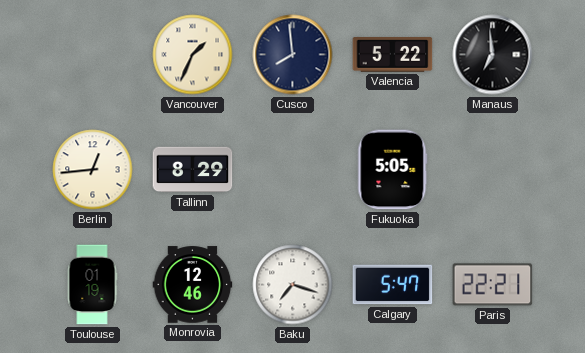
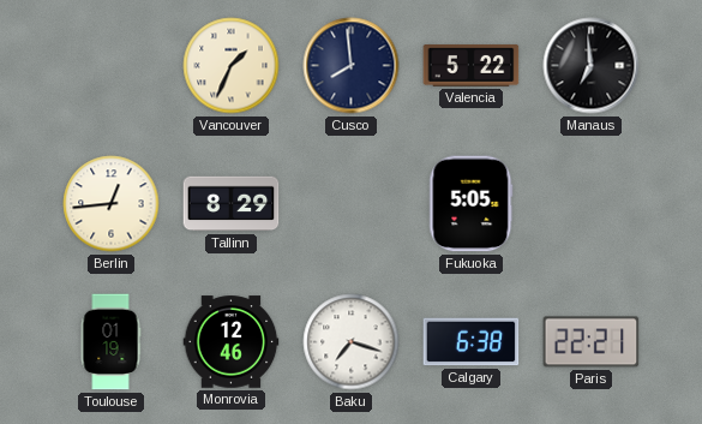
Calgary: 5:47 -> 6:38
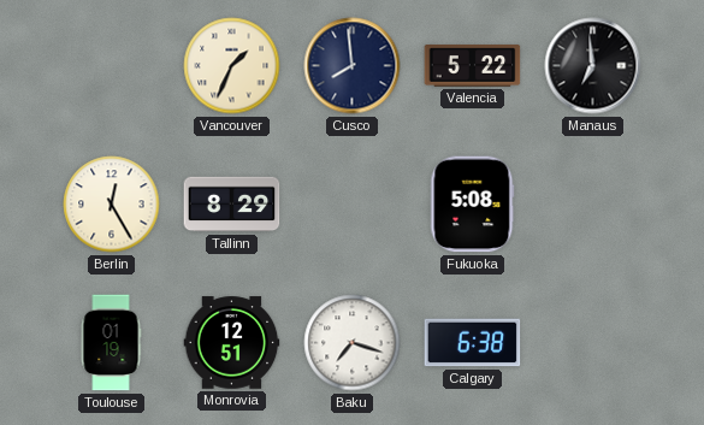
Berlin: 12:44 -> 12:25
Fukuoka: 5:05 -> 5:08
Monrovia: 12:46 -> 12:51
Paris: 22:21 -> none
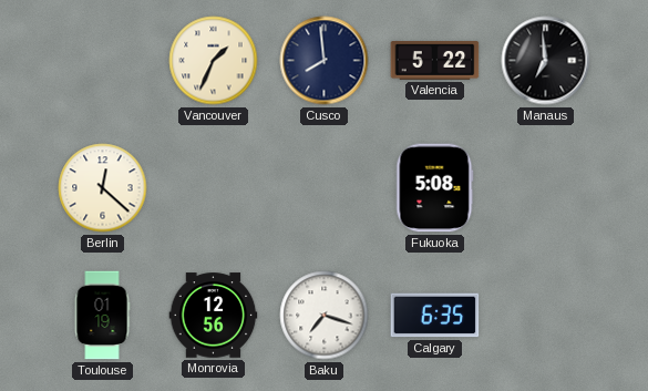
Berlin: 12:25 -> 12:22
Tallinn: 8:29 -> none
Monrovia: 12:51 -> 12:56
Calgary: 6:38 -> 6:35
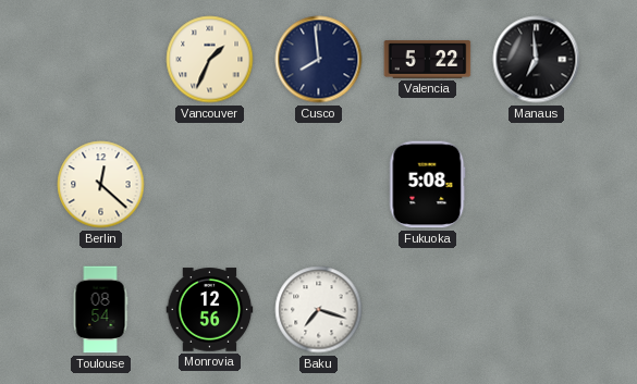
Toulouse: 01:19 -> 08:54
Calgary: 6:35 -> none
